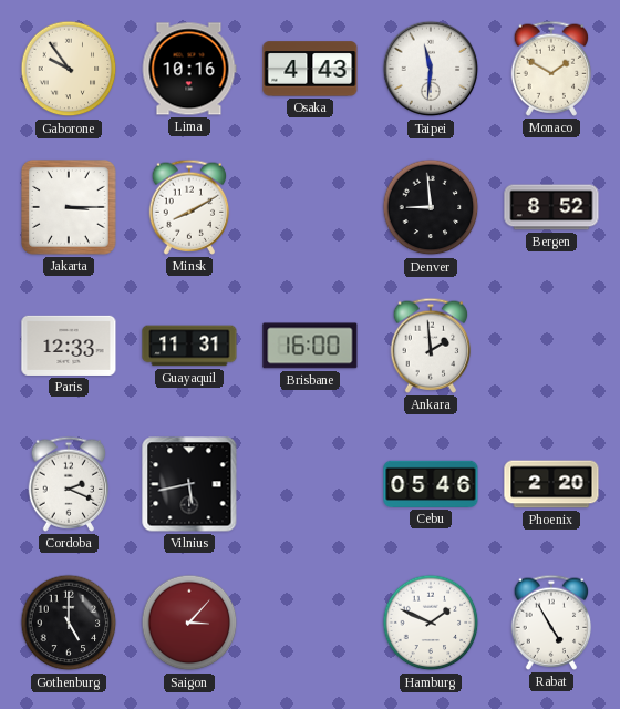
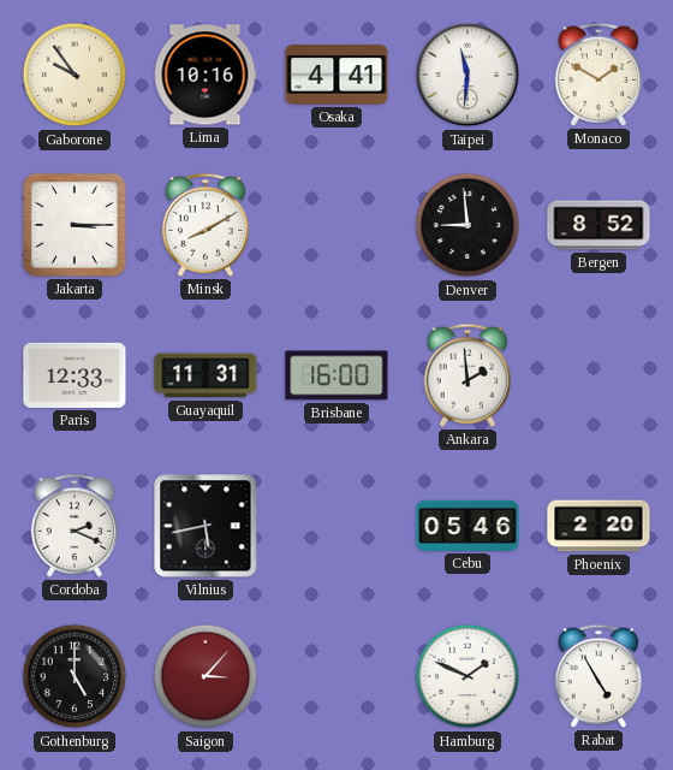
Osaka: 4:43 -> 4:41
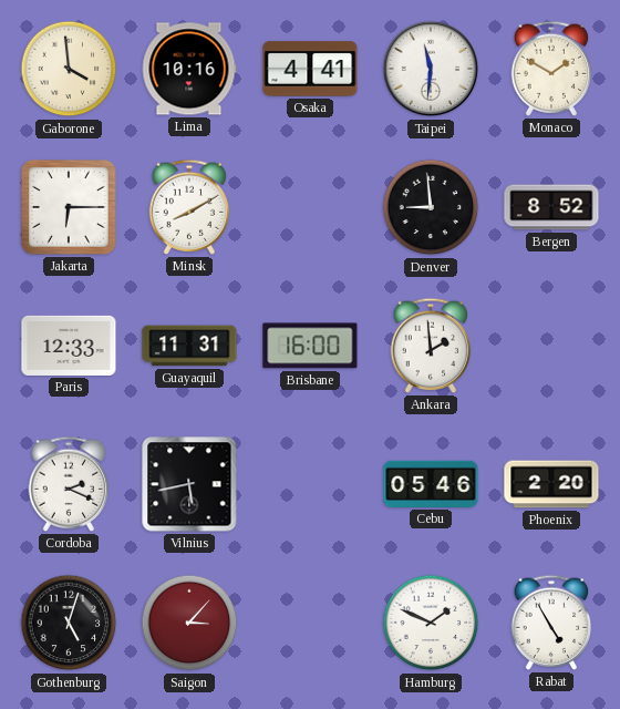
Gaborone: 9:54 -> 3:59
Jakarta: 3:15 -> 6:15
Gothenburg: 5:00 -> 5:03
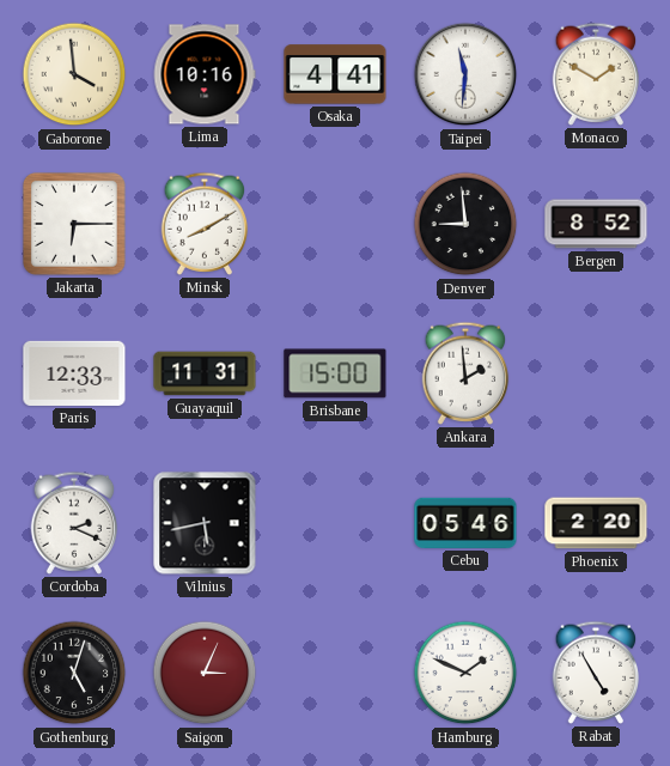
Brisbane: 16:00 -> 15:00
Saigon: 3:07 -> 3:04
